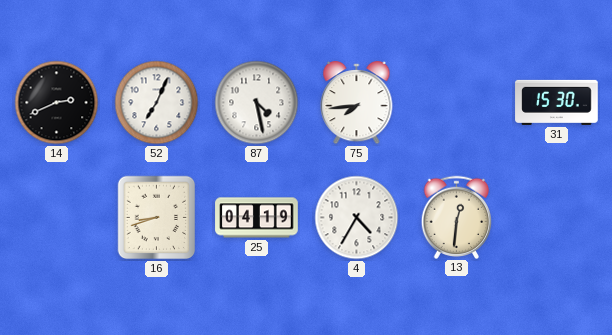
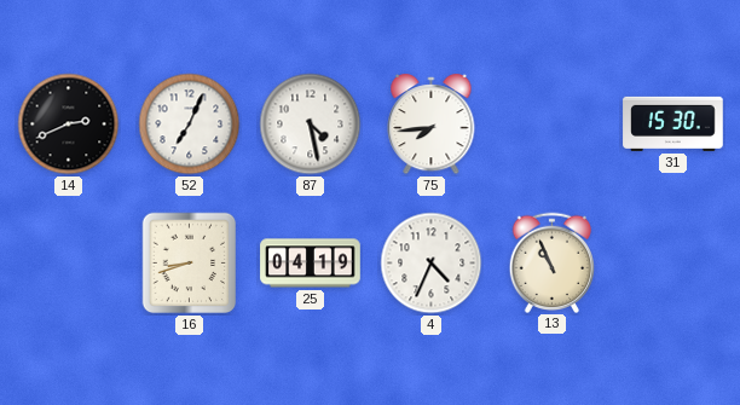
4: 4:35 -> 4:34
13: 12:31 -> 10:56
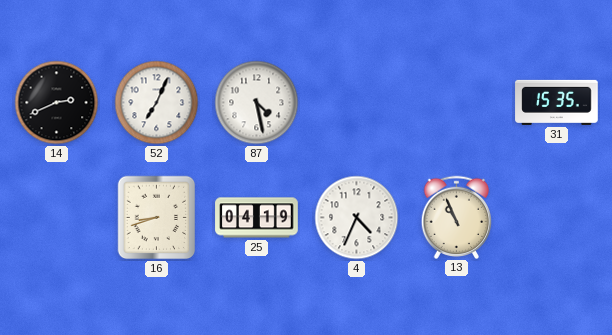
75: 7:44 -> none
31: 15:30 -> 15:35
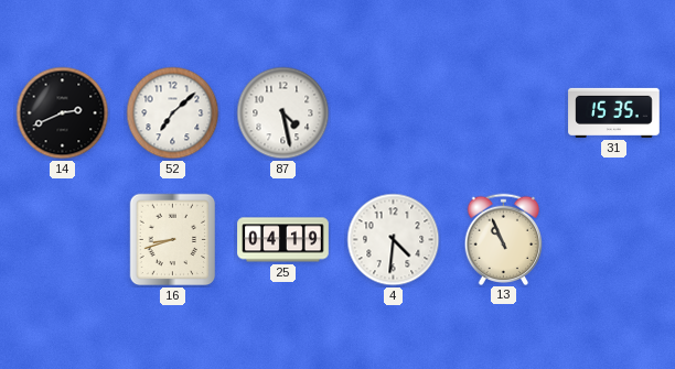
52: 7:04 -> 7:08
4: 4:34 -> 4:31
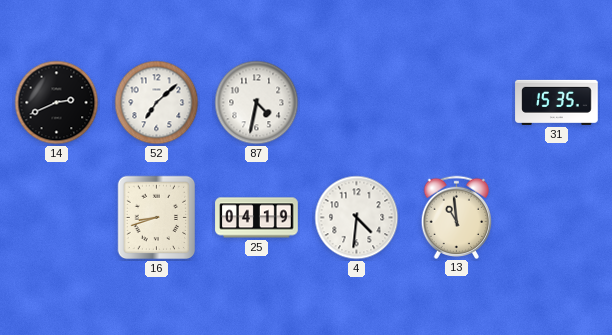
87: 4:28 -> 4:32
13: 10:56 -> 10:59
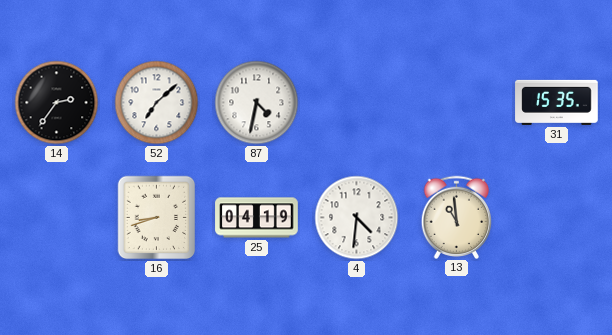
14: 2:41 -> 2:36
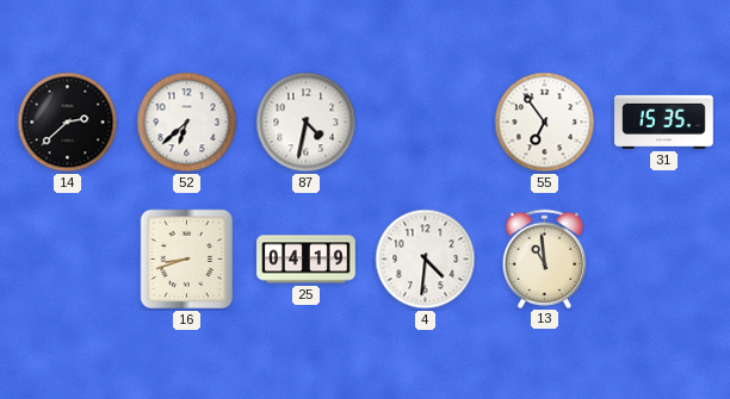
14: 2:36 -> 2:38
52: 7:08 -> 6:38
55: none -> 6:54
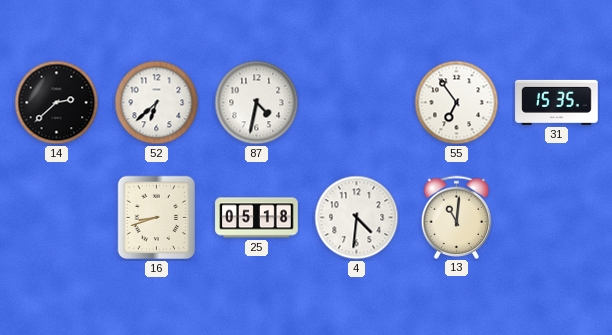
25: 04:19 -> 05:18
13: 10:59 -> 11:01
